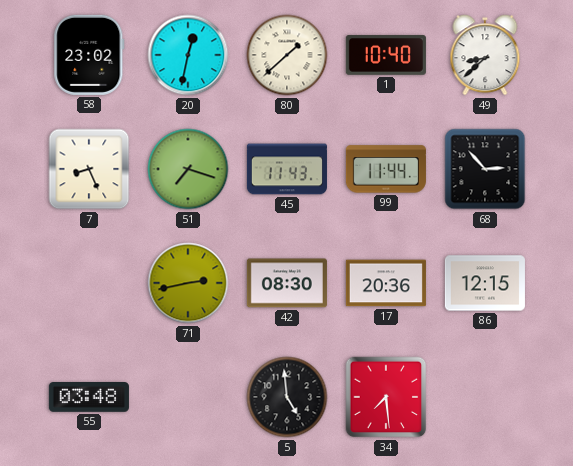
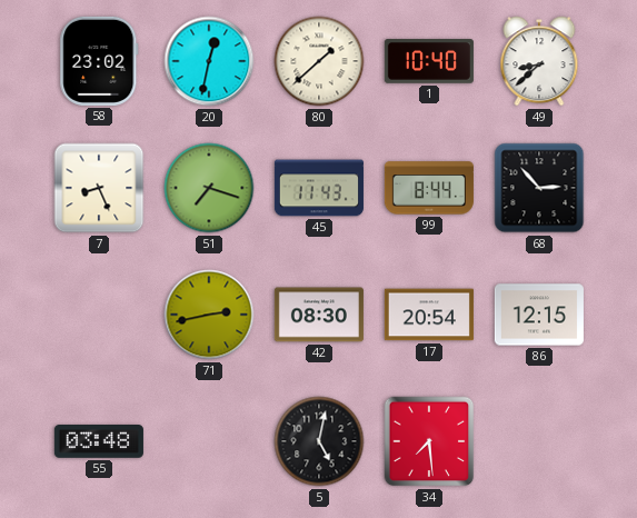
99: 11:44 -> 8:44
17: 20:36 -> 20:54
5: 4:59 -> 5:02
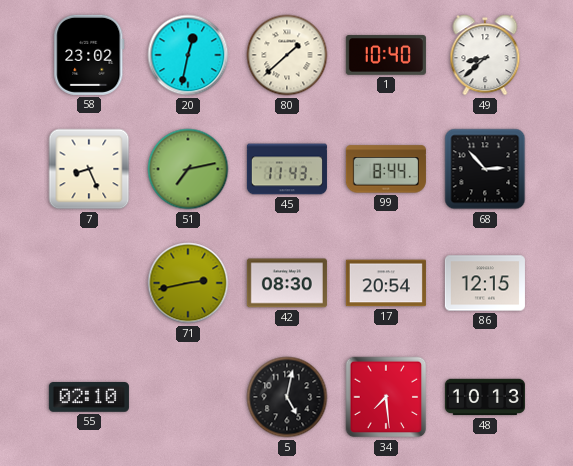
51: 7:18 -> 7:13
55: 03:48 -> 02:10
48: none -> 10:13
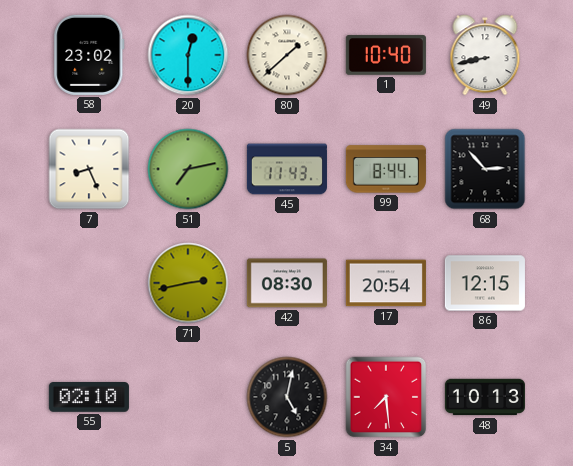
20: 12:32 -> 12:30
49: 8:38 -> 8:43
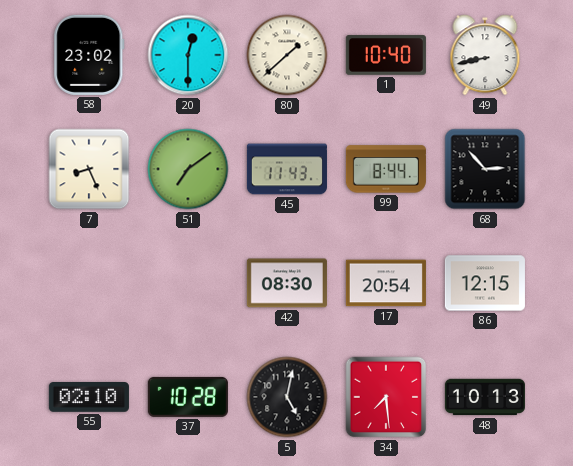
51: 7:13 -> 7:09
71: 2:43 -> none
37: none -> 10:28
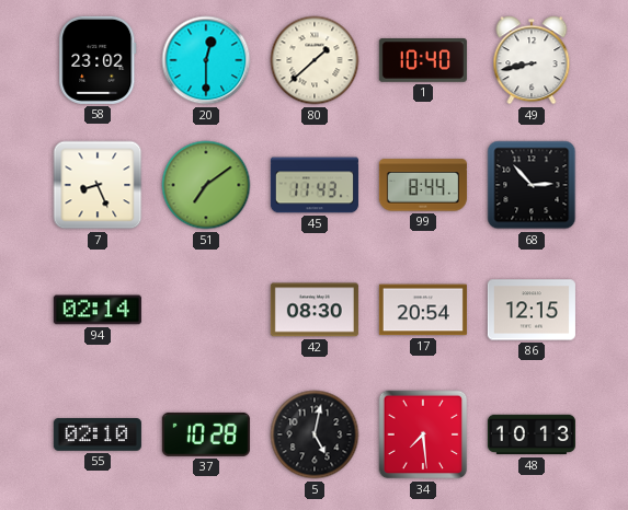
94: none -> 02:14
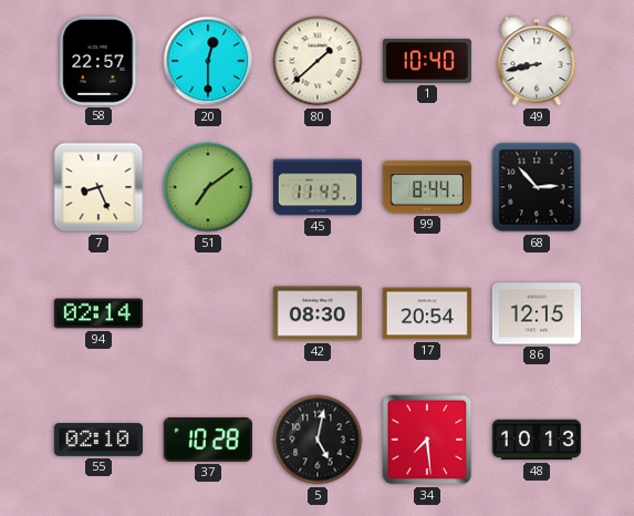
58: 23:02 -> 22:57
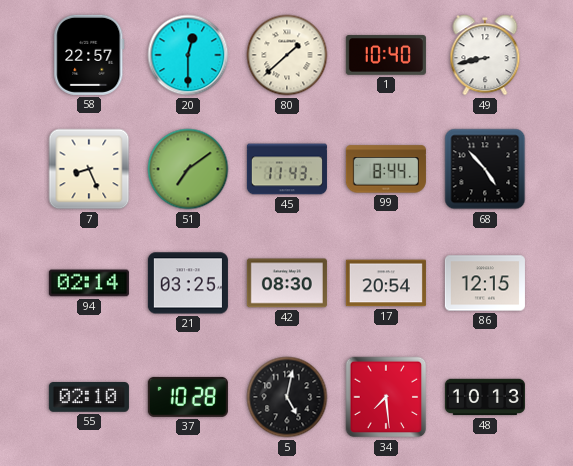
68: 2:53 -> 4:53
21: none -> 03:25
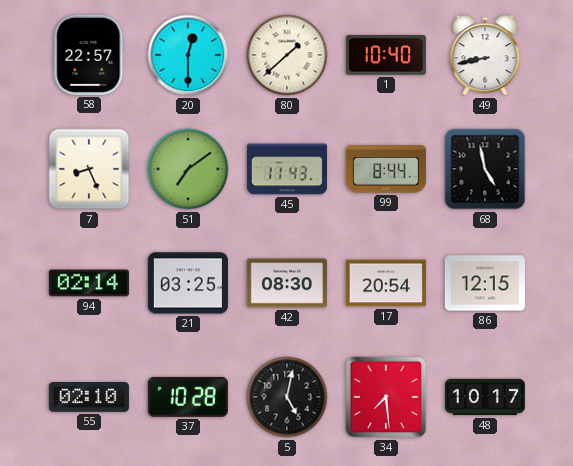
68: 4:53 -> 4:58
48: 10:13 -> 10:17
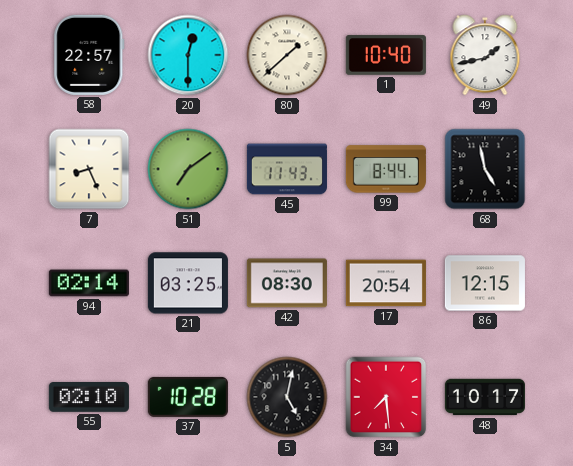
49: 8:43 -> 1:43
